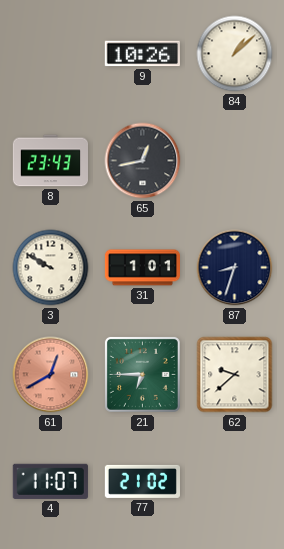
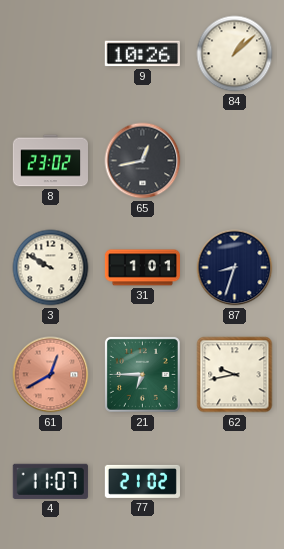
8: 23:43 -> 23:02
62: 9:38 -> 9:43
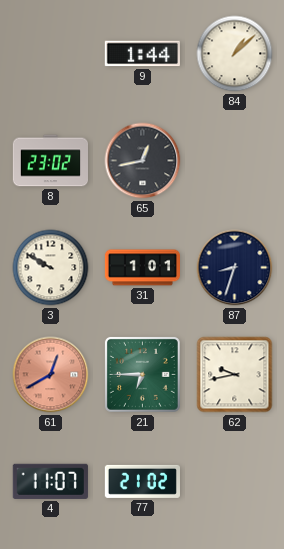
9: 10:26 -> 1:44
